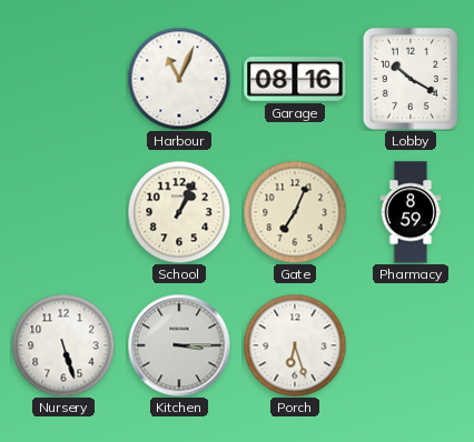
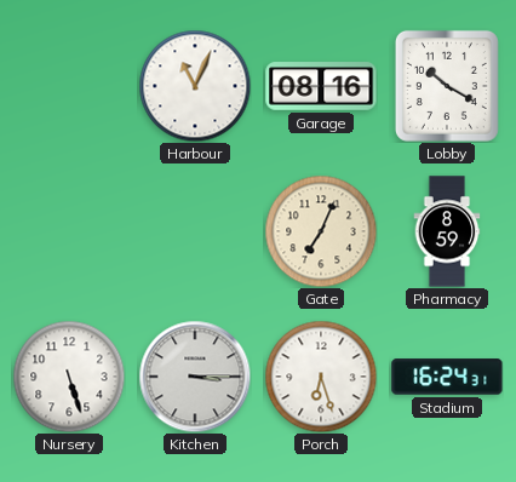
School: 1:04 -> none
Stadium: none -> 16:24
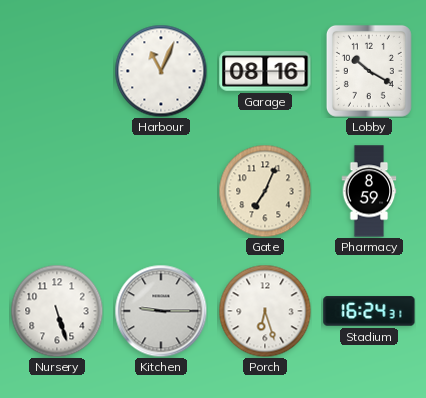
Kitchen: 3:15 -> 9:15
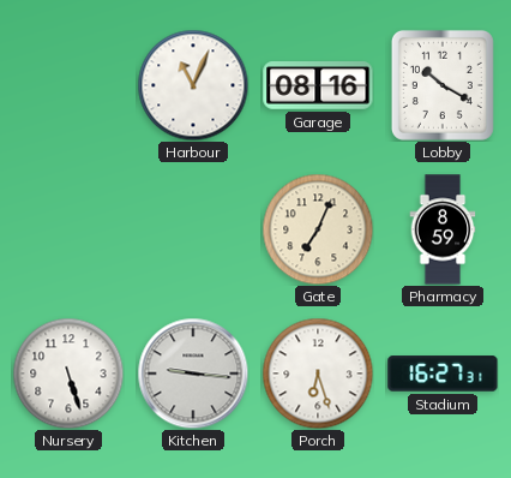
Kitchen: 9:15 -> 9:16
Stadium: 16:24 -> 16:27
